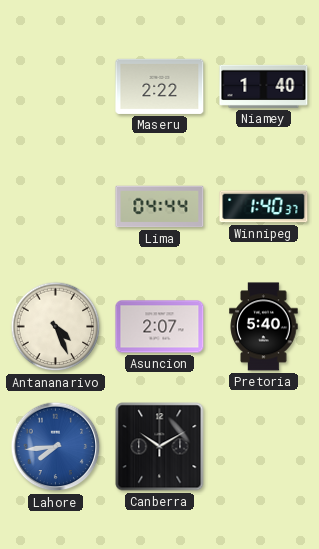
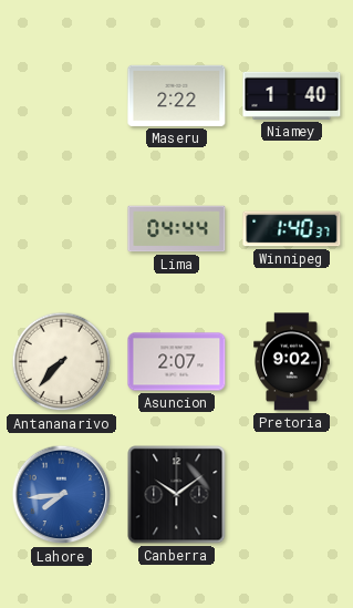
Antananarivo: 4:26 -> 7:37
Pretoria: 5:40 -> 9:02
Canberra: 10:10 -> 10:09
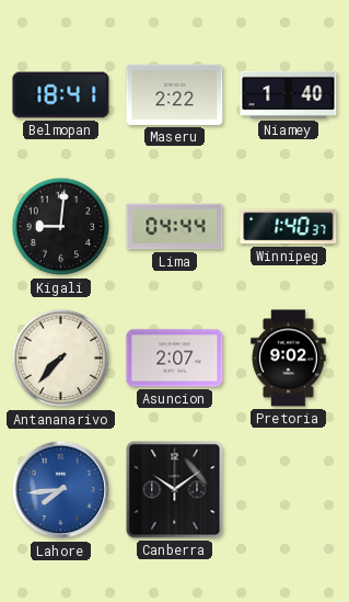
Belmopan: none -> 18:41
Kigali: none -> 9:01
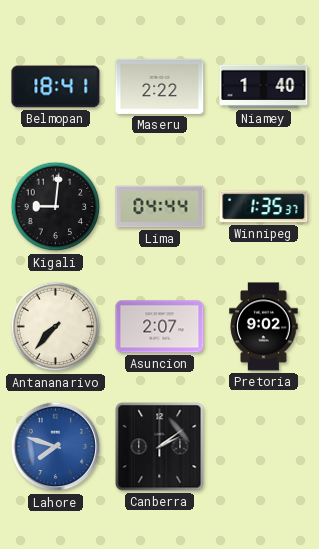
Winnipeg: 1:40 -> 1:35
Lahore: 7:44 -> 7:48
Canberra: 10:09 -> 2:09
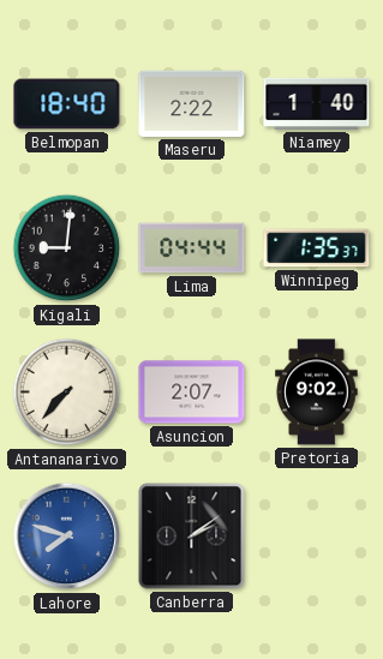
Belmopan: 18:41 -> 18:40
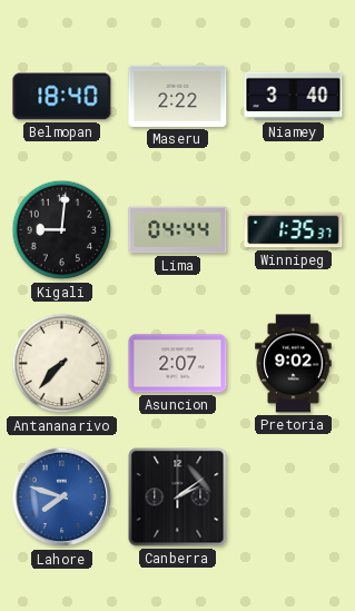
Niamey: 1:40 -> 3:40
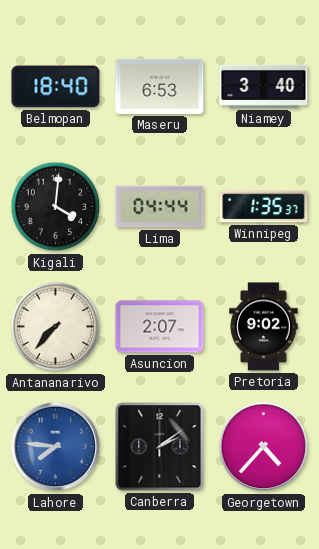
Maseru: 2:22 -> 6:53
Kigali: 9:01 -> 4:01
Lahore: 7:48 -> 7:46
Georgetown: none -> 4:37
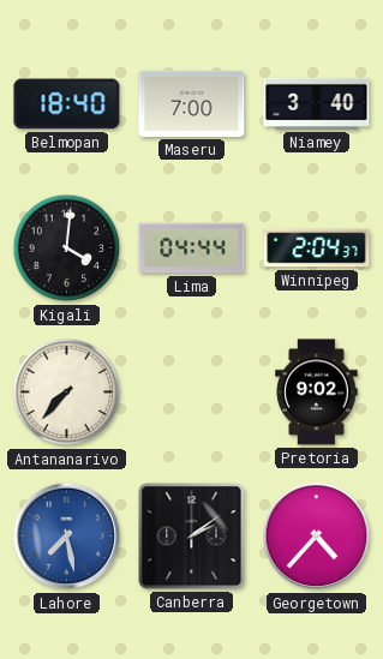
Maseru: 6:53 -> 7:00
Winnipeg: 1:35 -> 2:04
Asuncion: 2:07 -> none
Lahore: 7:46 -> 7:28
